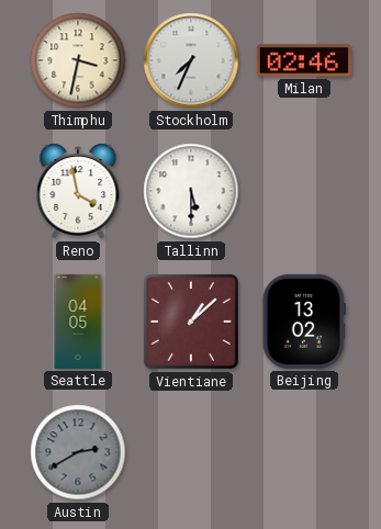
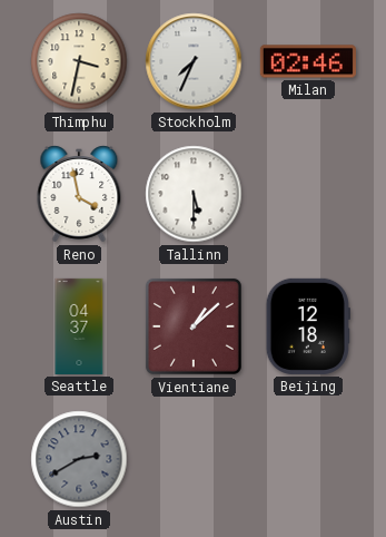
Seattle: 04:05 -> 04:37
Beijing: 13:02 -> 12:18
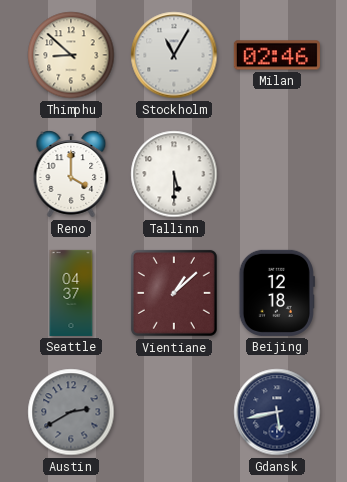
Thimphu: 3:32 -> 8:52
Stockholm: 7:34 -> 11:05
Reno: 3:58 -> 4:00
Gdansk: none -> 5:43
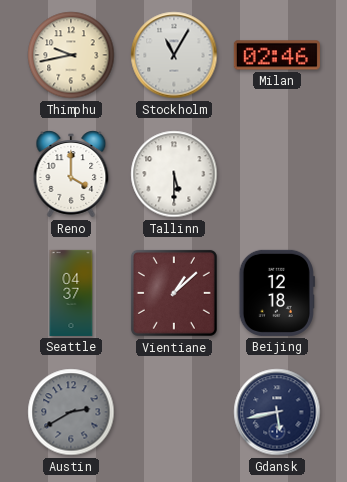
Thimphu: 8:52 -> 9:43
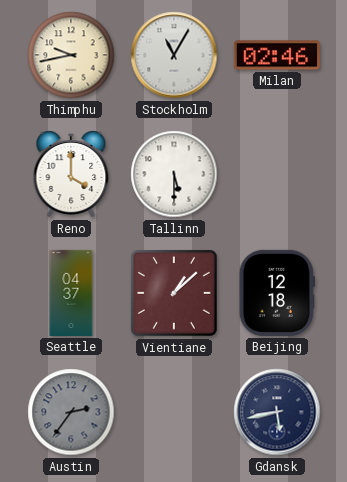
Austin: 2:40 -> 2:36
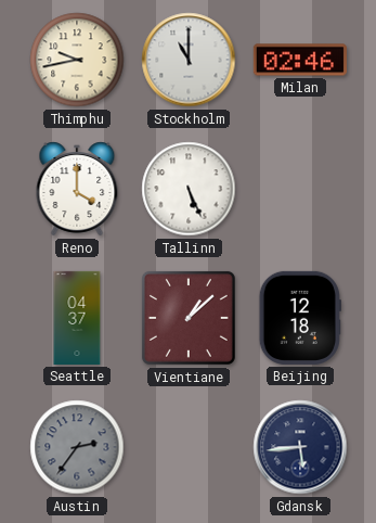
Stockholm: 11:05 -> 11:00
Tallinn: 5:30 -> 5:26
Gdansk: 5:43 -> 5:44
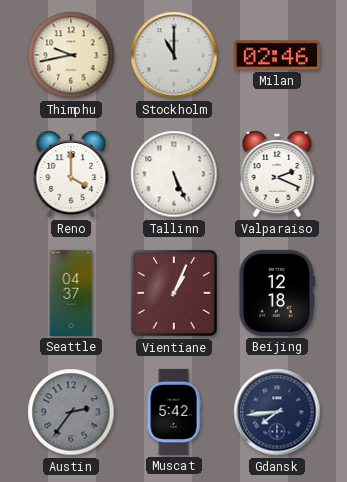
Valparaiso: none -> 2:19
Vientiane: 1:08 -> 1:04
Muscat: none -> 5:42
Gdansk: 5:44 -> 7:44
